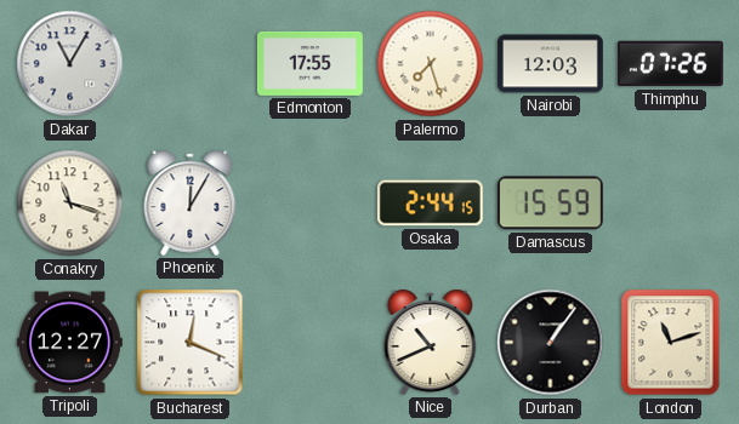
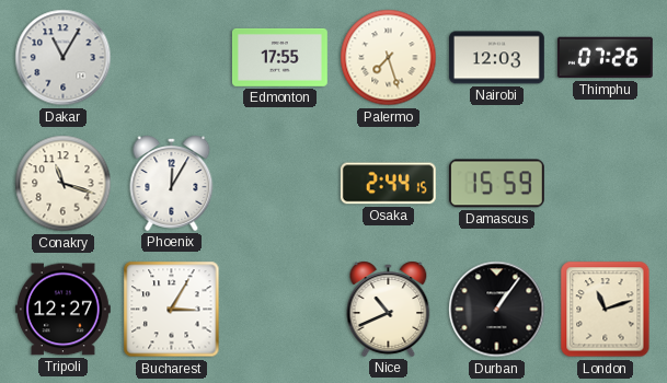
Bucharest: 12:19 -> 3:05
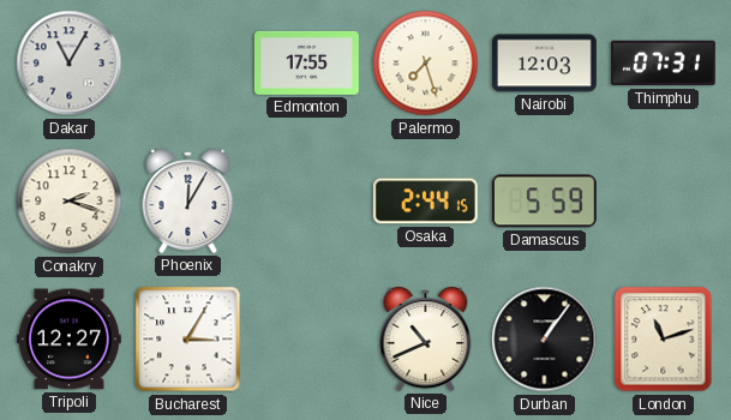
Thimphu: 07:26 -> 07:31
Conakry: 11:18 -> 2:18
Damascus: 15:59 -> 5:59
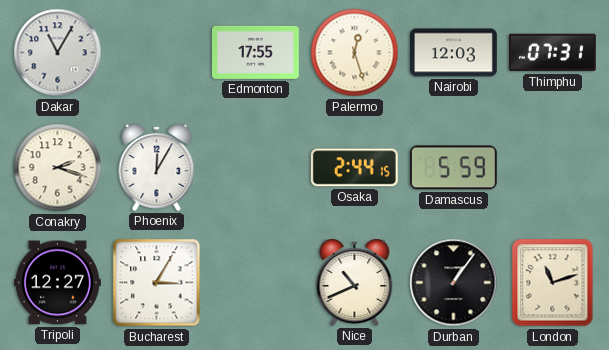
Palermo: 7:27 -> 12:27
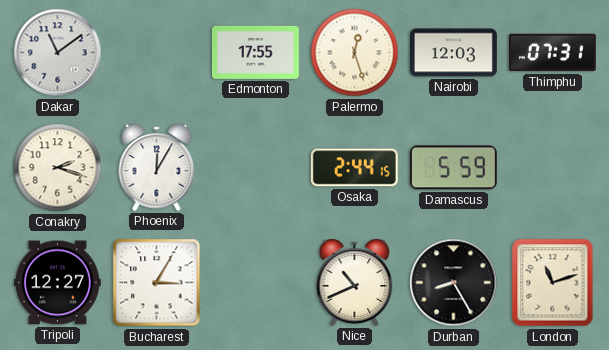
Dakar: 11:05 -> 11:09
Durban: 1:06 -> 8:25
